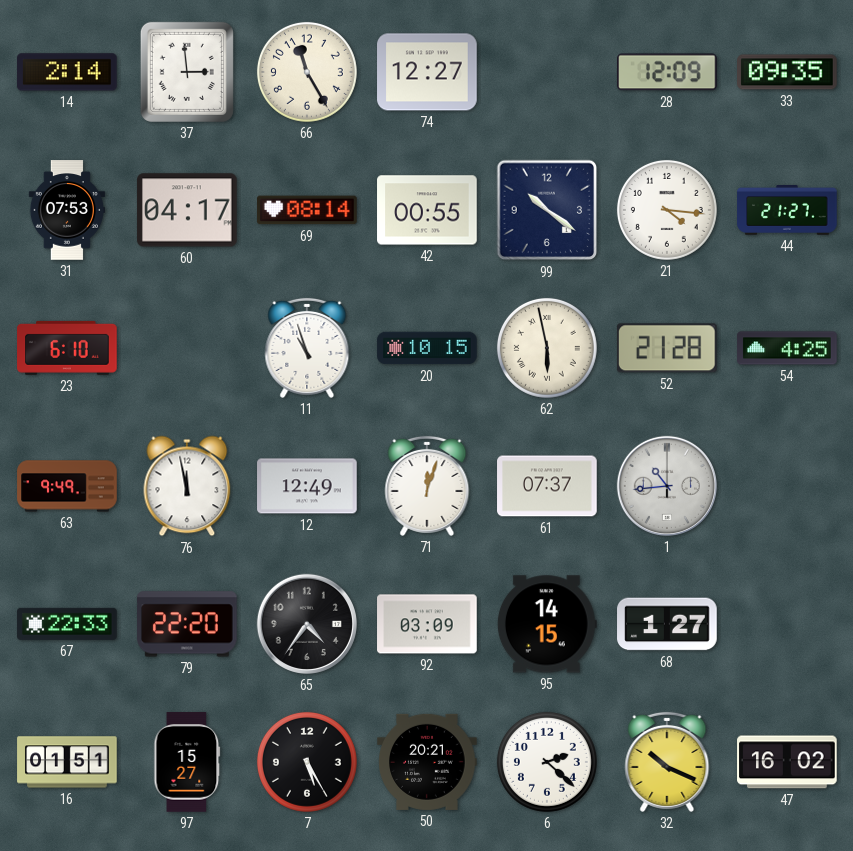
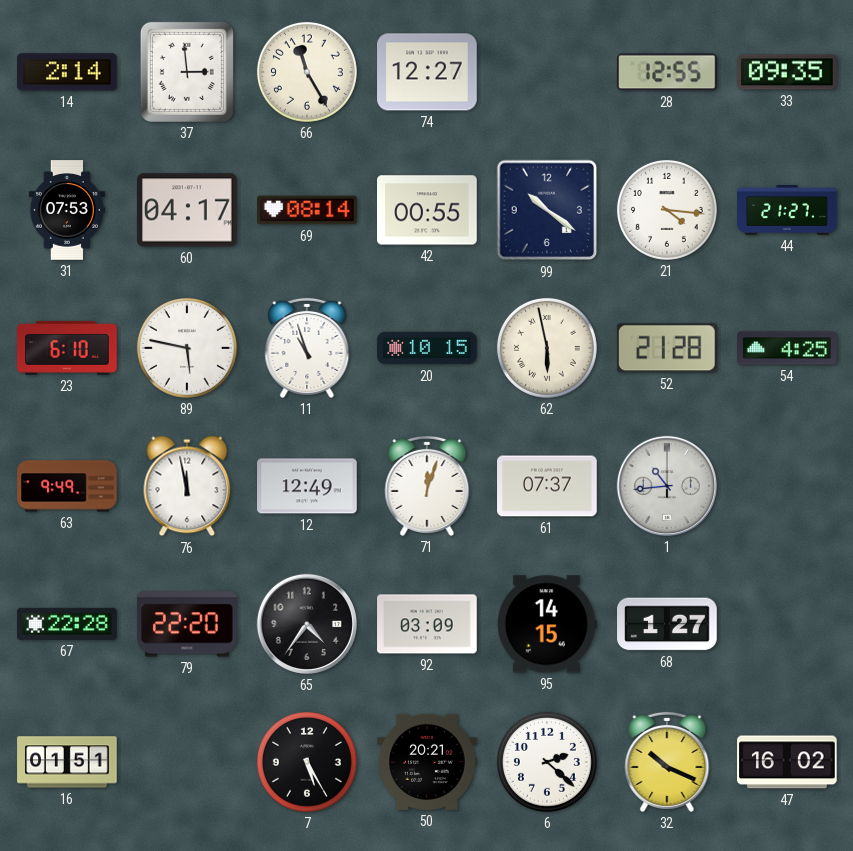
28: 12:09 -> 12:55
89: none -> 5:47
67: 22:33 -> 22:28
97: 15:27 -> none
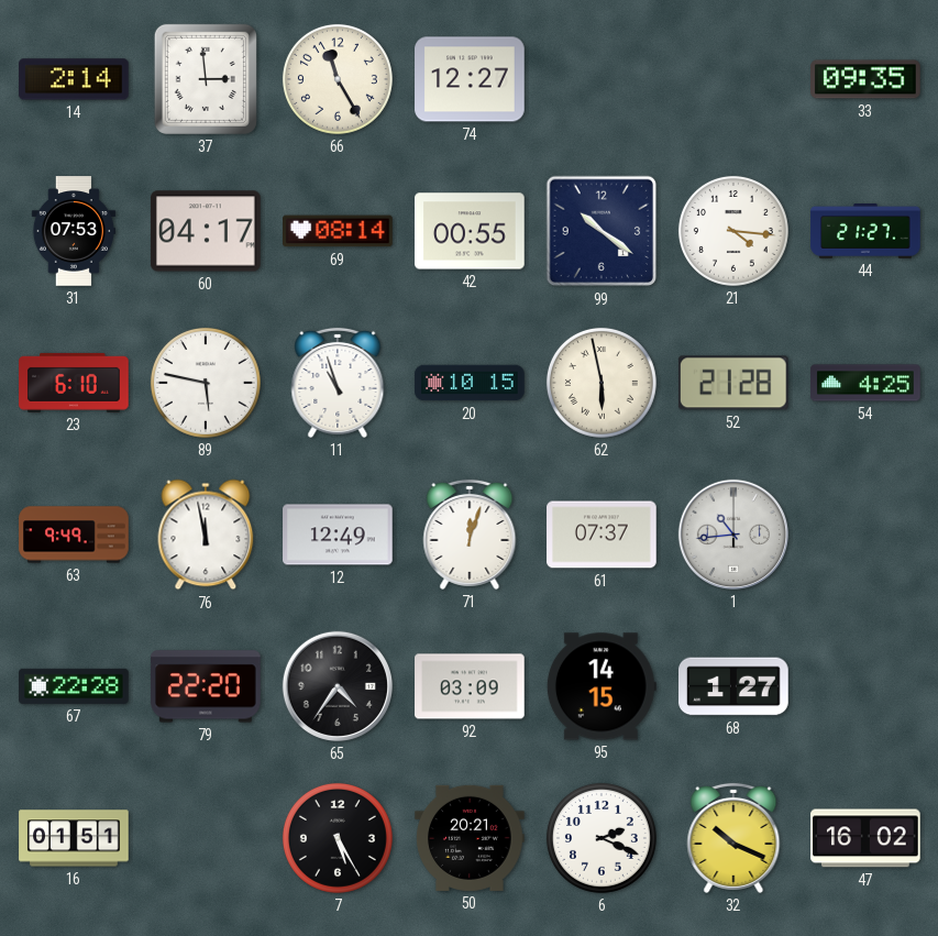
28: 12:55 -> none
6: 2:22 -> 2:19
